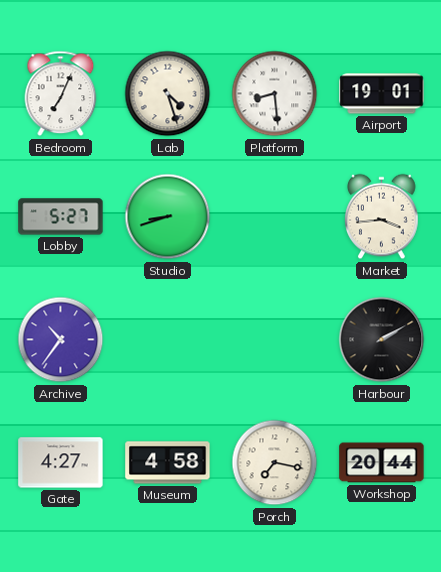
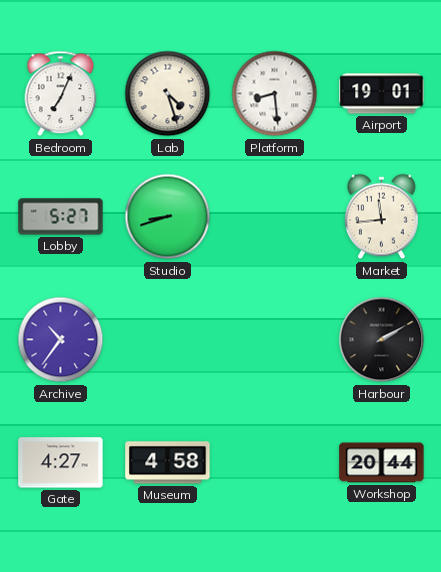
Market: 3:44 -> 11:44
Porch: 7:17 -> none
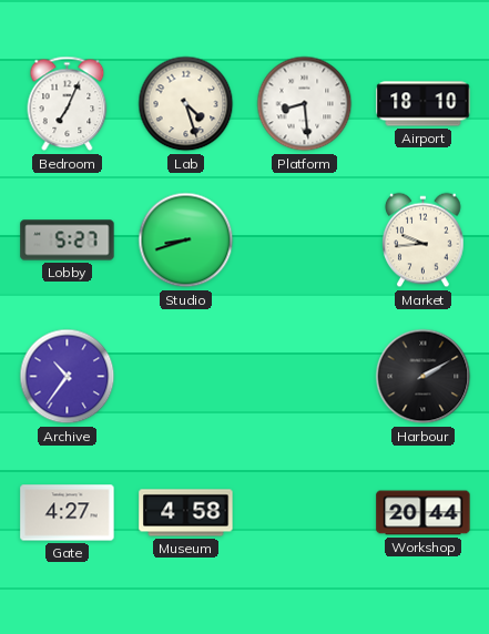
Airport: 19:01 -> 18:10
Market: 11:44 -> 9:44
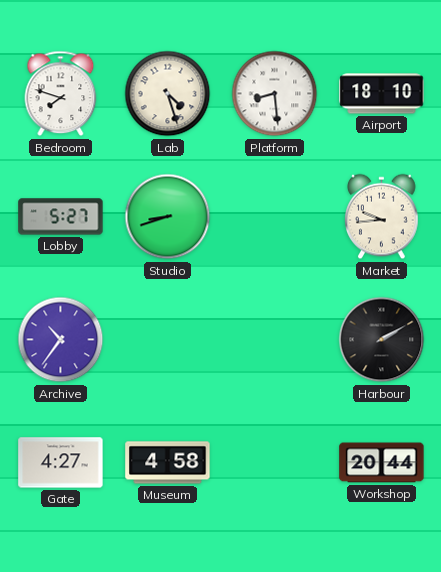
Bedroom: 7:04 -> 7:48
